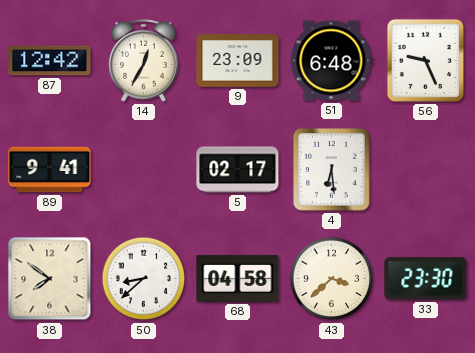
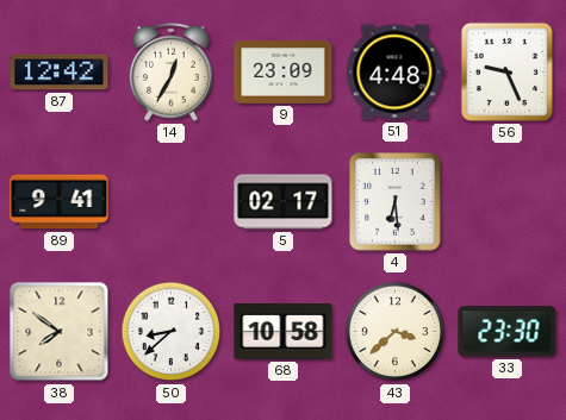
51: 6:48 -> 4:48
68: 04:58 -> 10:58
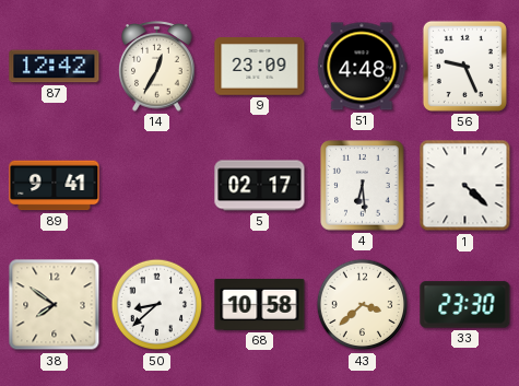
1: none -> 4:22
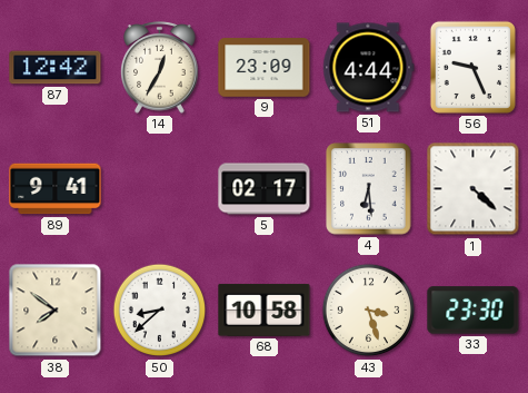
51: 4:48 -> 4:44
43: 3:38 -> 3:27
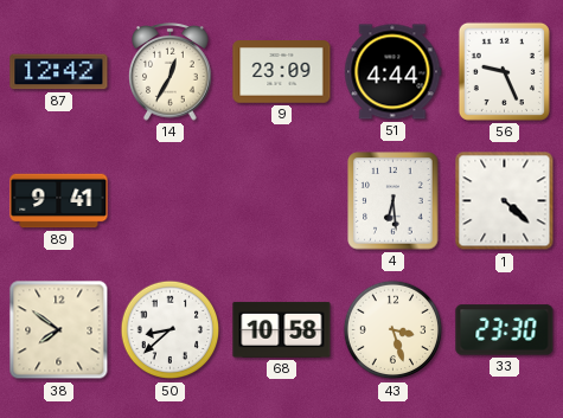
5: 02:17 -> none
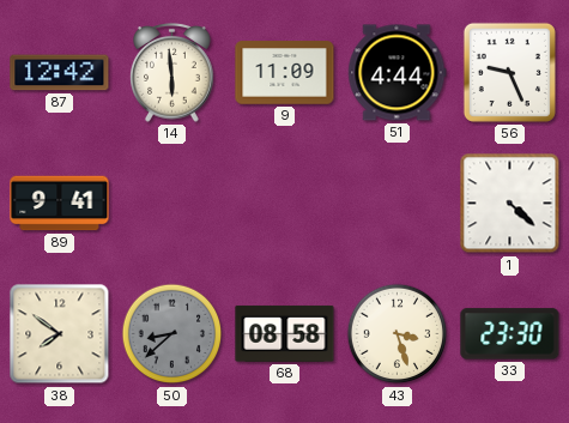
14: 12:35 -> 5:59
9: 23:09 -> 11:09
4: 6:29 -> none
50 dial: white -> grey
68: 10:58 -> 08:58
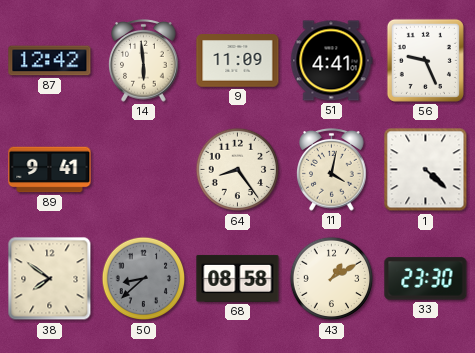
51: 4:44 -> 4:41
64: none -> 8:24
11: none -> 4:02
43: 3:27 -> 1:10
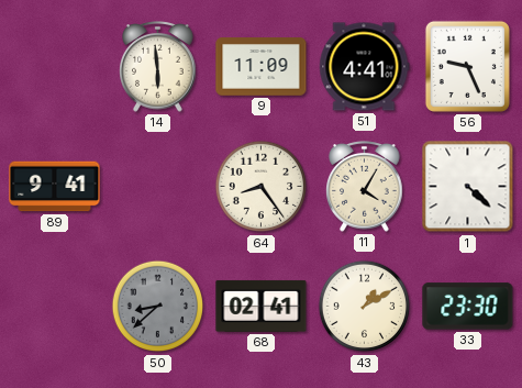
87: 12:42 -> none
11: 4:02 -> 4:05
38: 7:51 -> none
68: 08:58 -> 02:41
